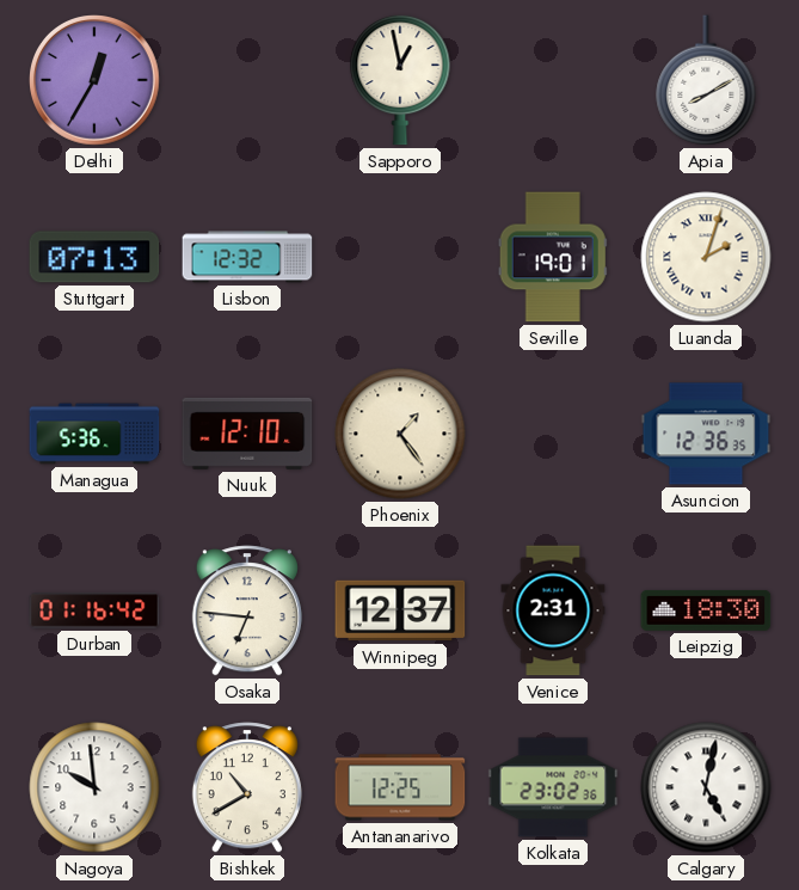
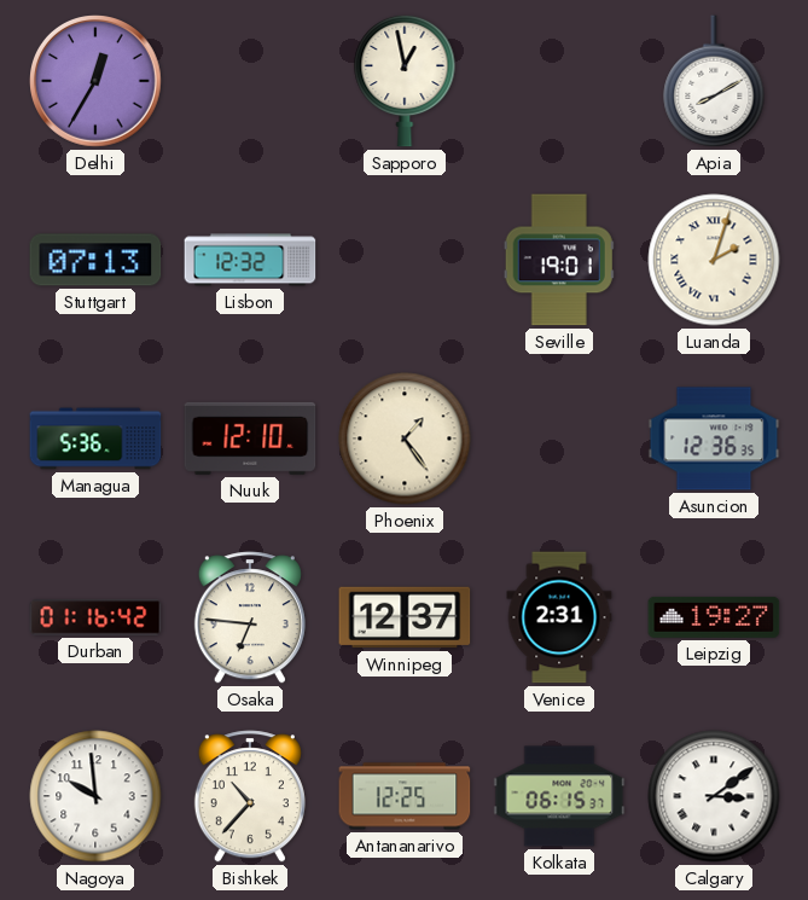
Leipzig: 18:30 -> 19:27
Bishkek: 10:40 -> 10:37
Kolkata: 23:02 -> 06:15
Calgary: 5:02 -> 3:09
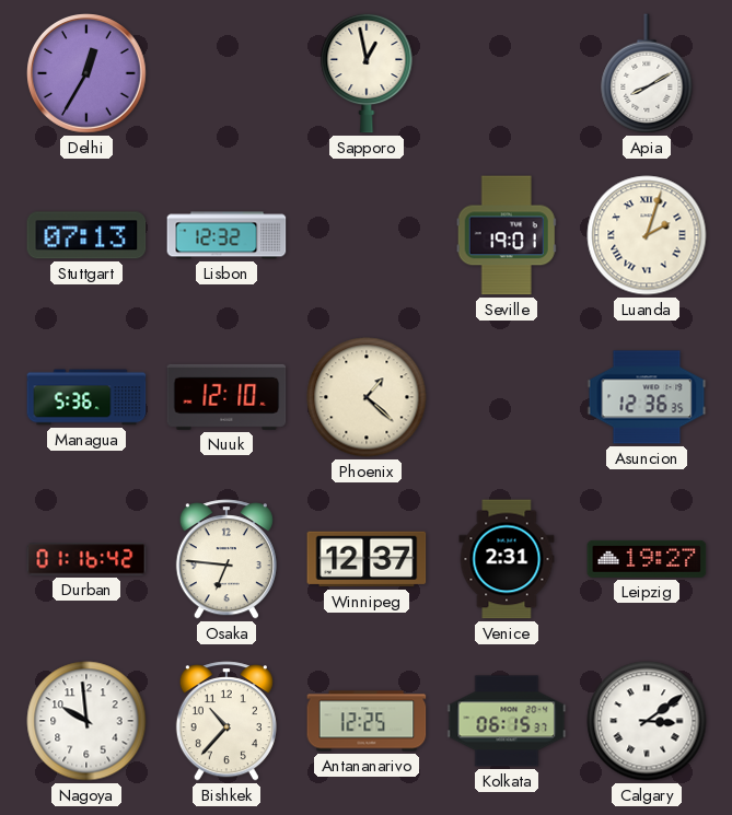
Phoenix: 1:24 -> 1:22
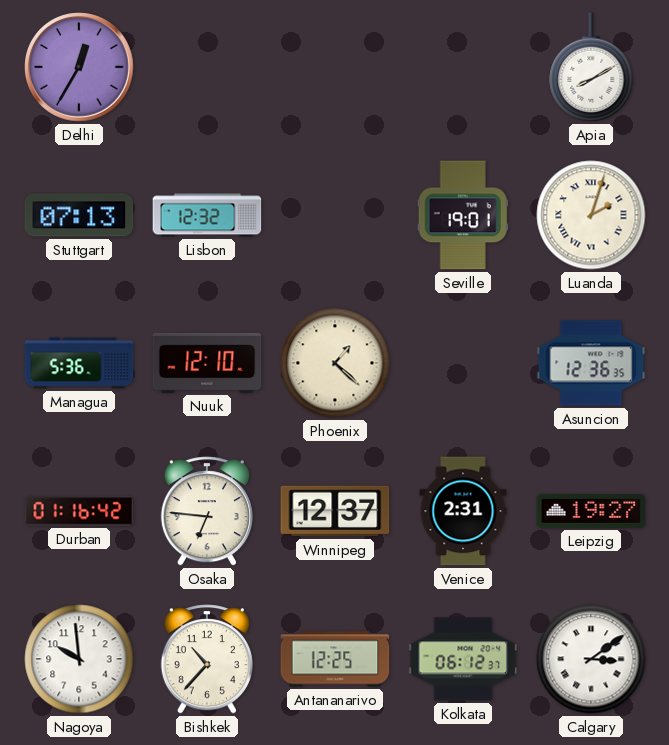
Sapporo: 12:58 -> none
Kolkata: 06:15 -> 06:12
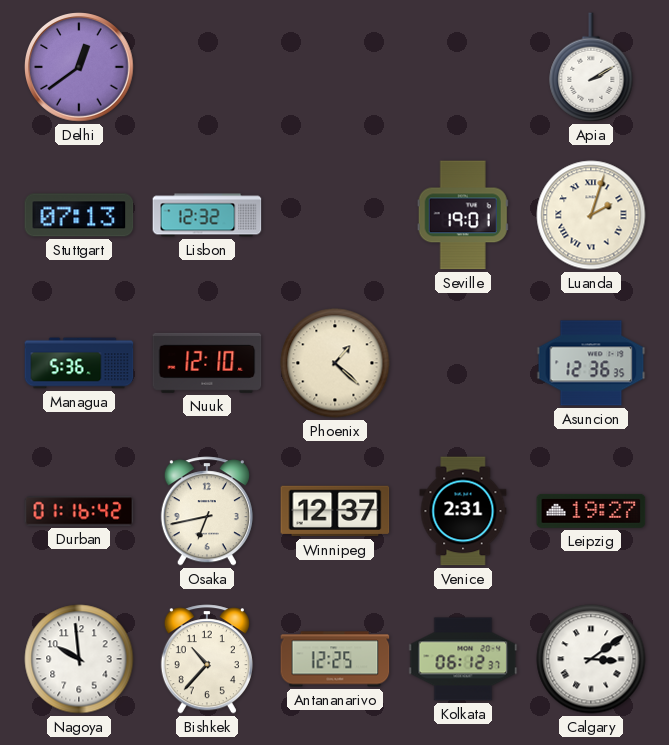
Delhi: 12:35 -> 12:39
Apia: 8:10 -> 2:10
Osaka: 6:46 -> 6:43
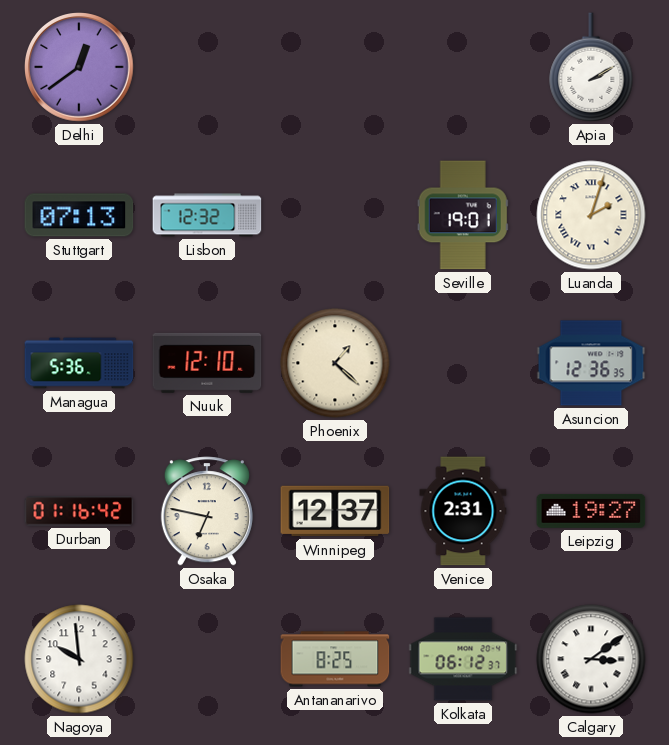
Osaka: 6:43 -> 6:47
Bishkek: 10:37 -> none
Antananarivo: 12:25 -> 8:25
